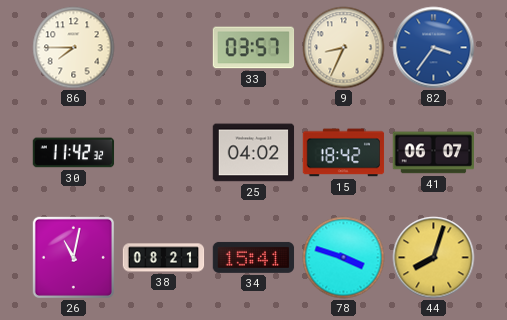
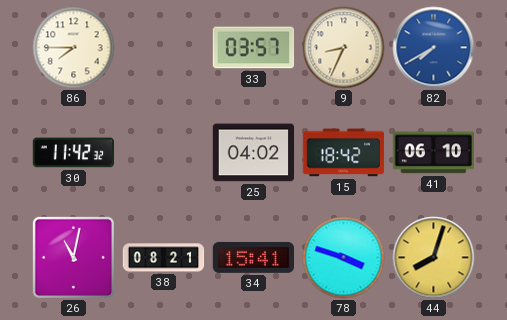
82: 3:36 -> 7:40
41: 06:07 -> 06:10
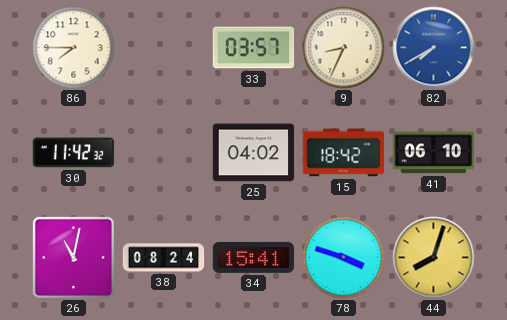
38: 08:21 -> 08:24
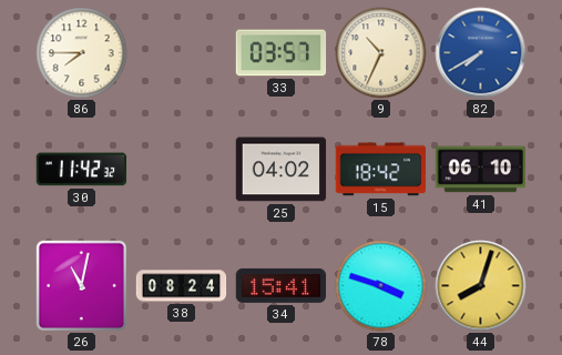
9: 8:34 -> 10:34
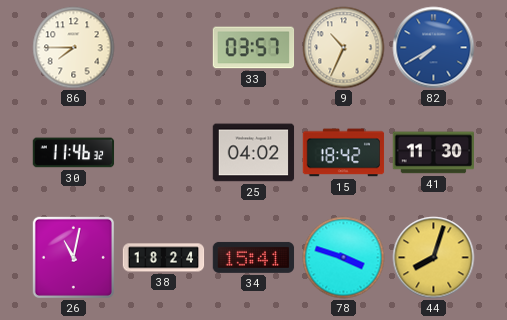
30: 11:42 -> 11:46
41: 06:10 -> 11:30
38: 08:24 -> 18:24
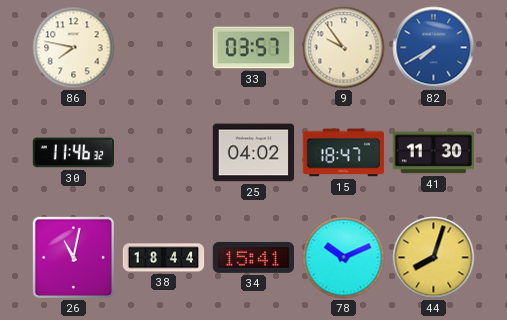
86: 7:45 -> 7:47
9: 10:34 -> 9:54
15: 18:42 -> 18:47
38: 18:24 -> 18:44
78: 3:48 -> 10:11
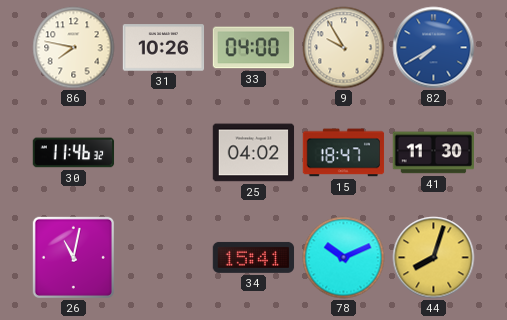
31: none -> 10:26
33: 03:57 -> 04:00
9: 9:54 -> 9:55
38: 18:44 -> none
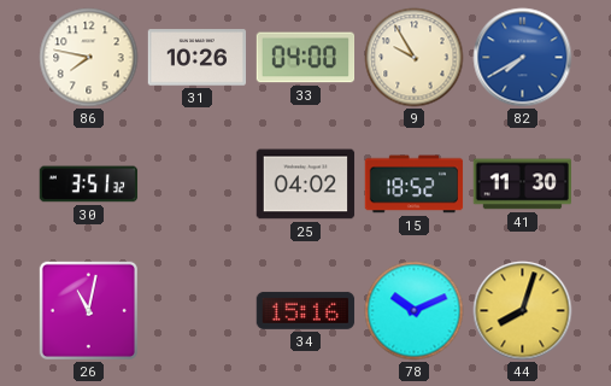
30: 11:46 -> 3:51
15: 18:47 -> 18:52
34: 15:41 -> 15:16
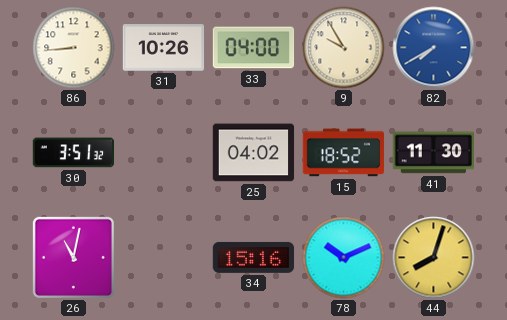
86: 7:47 -> 8:44
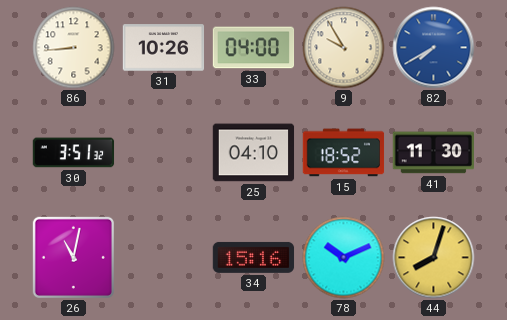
25: 04:02 -> 04:10
